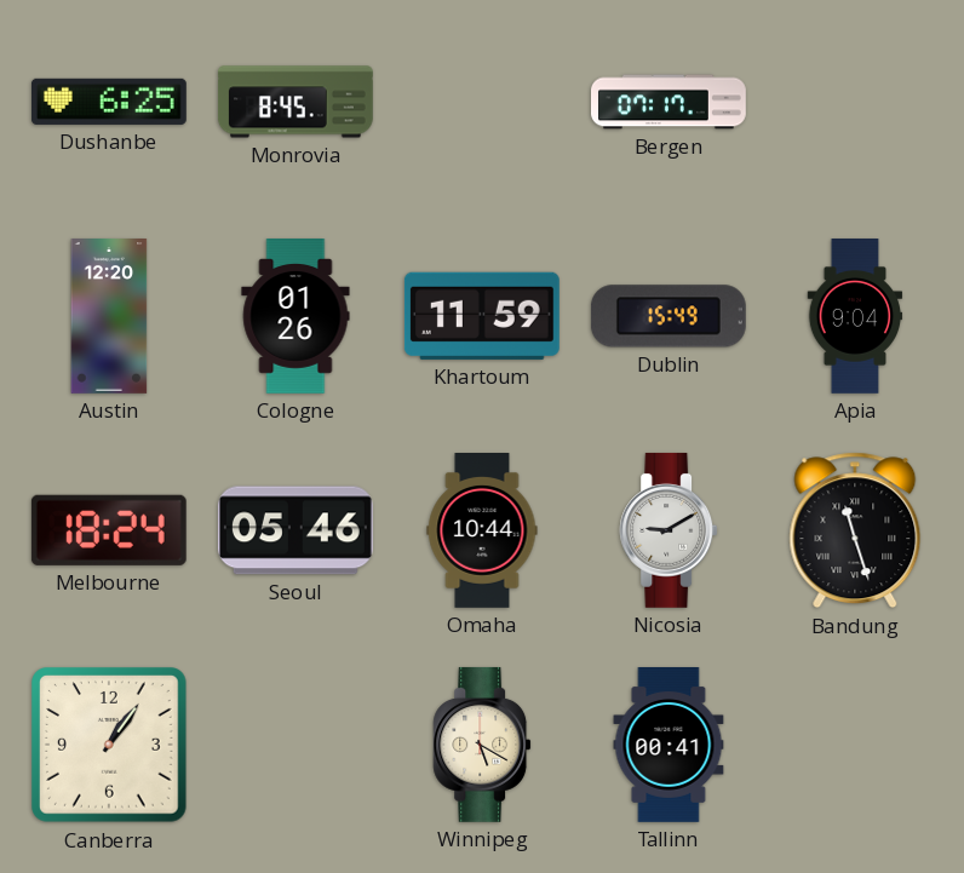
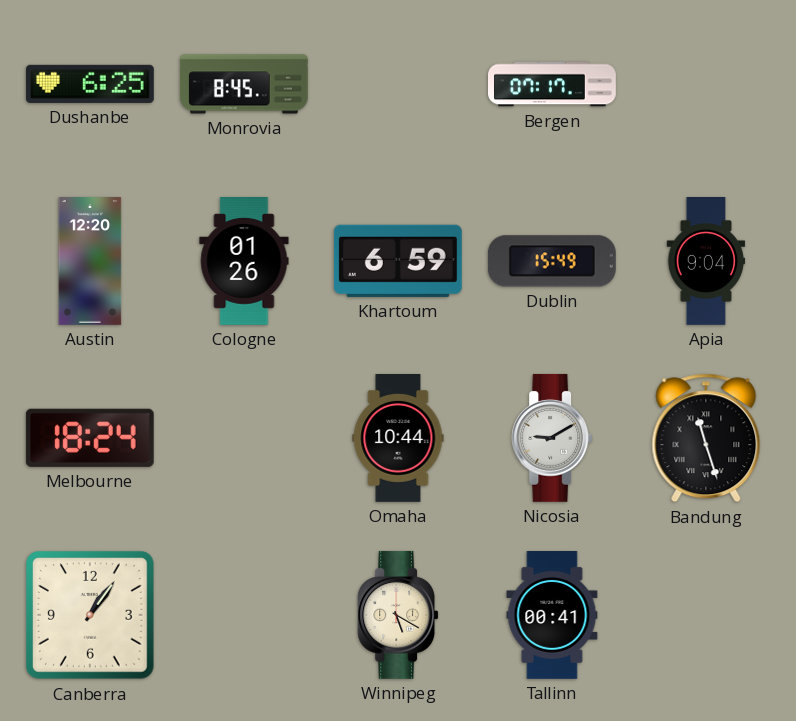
Khartoum: 11:59 -> 6:59
Seoul: 05:46 -> none
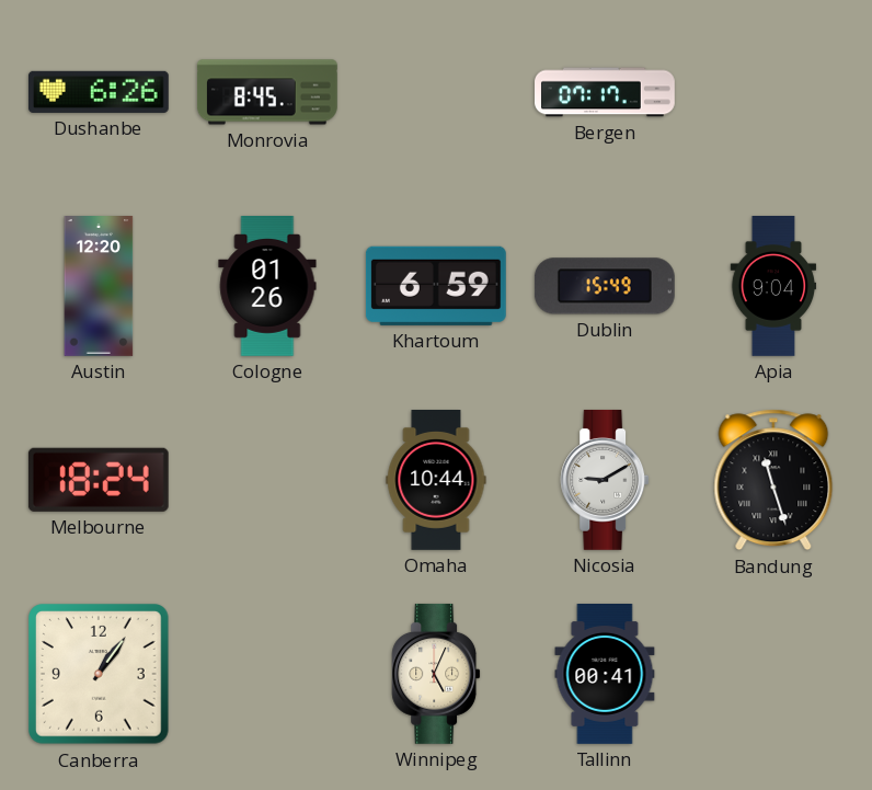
Dushanbe: 6:25 -> 6:26
Winnipeg: 5:20 -> 5:04
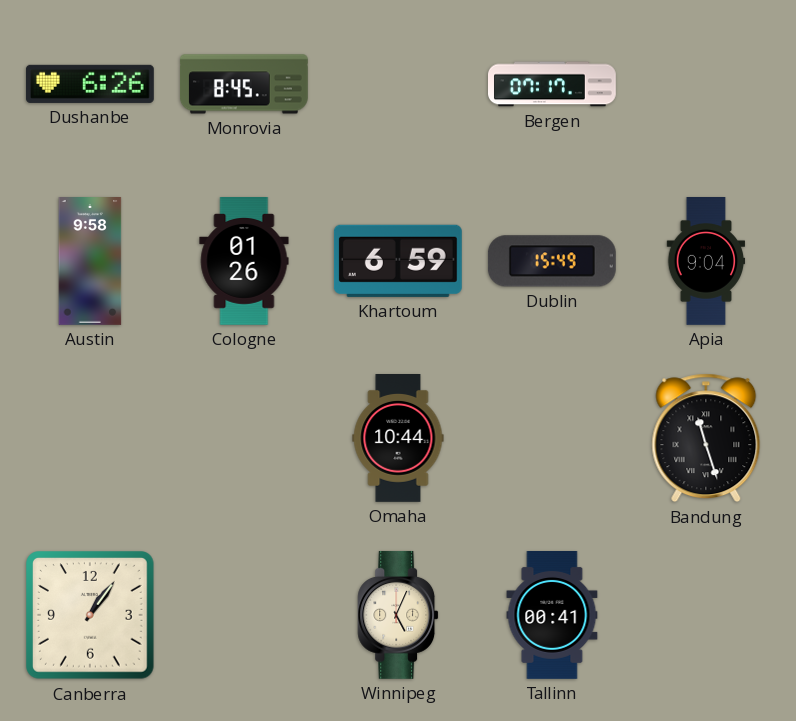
Austin: 12:20 -> 9:58
Melbourne: 18:24 -> none
Nicosia: 9:10 -> none
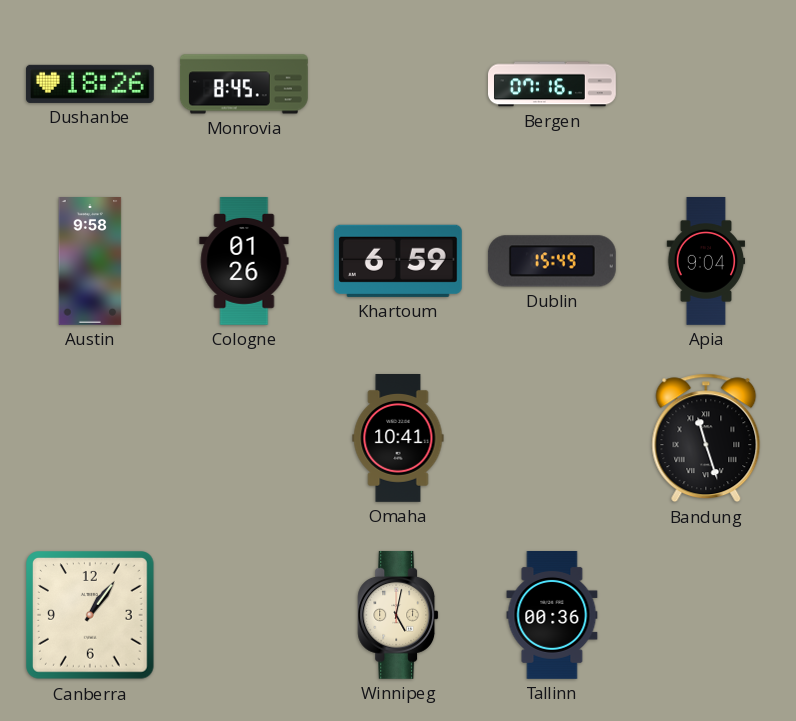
Dushanbe: 6:26 -> 18:26
Bergen: 07:17 -> 07:16
Omaha: 10:44 -> 10:41
Winnipeg: 5:04 -> 5:02
Tallinn: 00:41 -> 00:36
